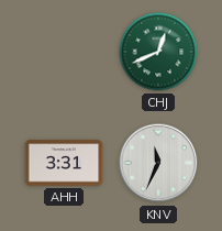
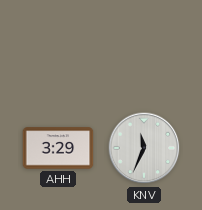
CHJ: 12:41 -> none
AHH: 3:31 -> 3:29
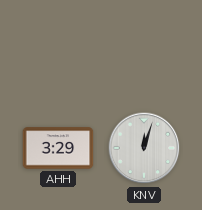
KNV: 11:34 -> 12:03
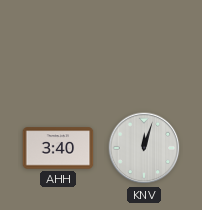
AHH: 3:29 -> 3:40
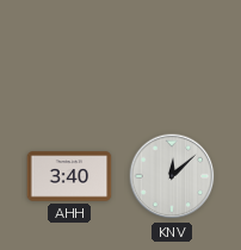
KNV: 12:03 -> 12:08
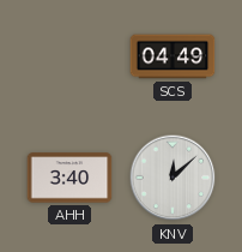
SCS: none -> 04:49
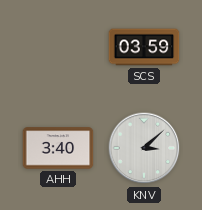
SCS: 04:49 -> 03:59
KNV: 12:08 -> 3:08
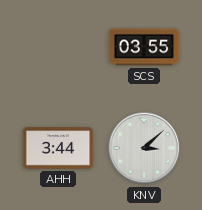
SCS: 03:59 -> 03:55
AHH: 3:40 -> 3:44
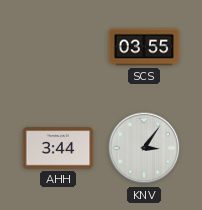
KNV: 3:08 -> 3:06
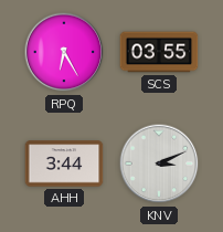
RPQ: none -> 6:25
KNV: 3:06 -> 3:11
